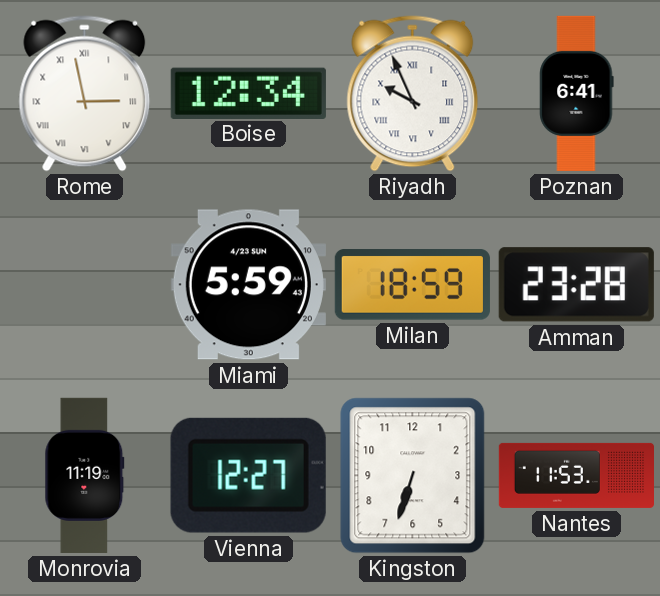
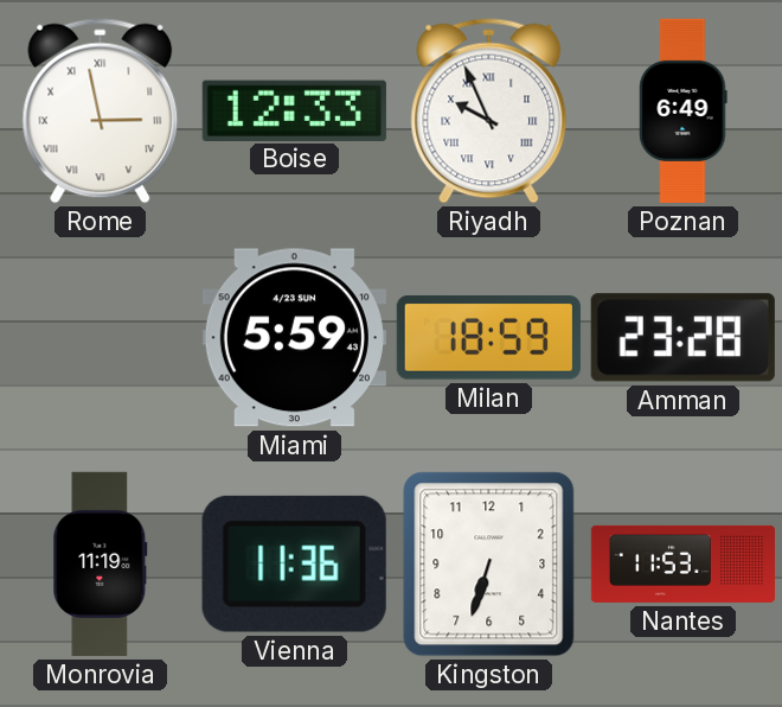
Boise: 12:34 -> 12:33
Poznan: 6:41 -> 6:49
Vienna: 12:27 -> 11:36
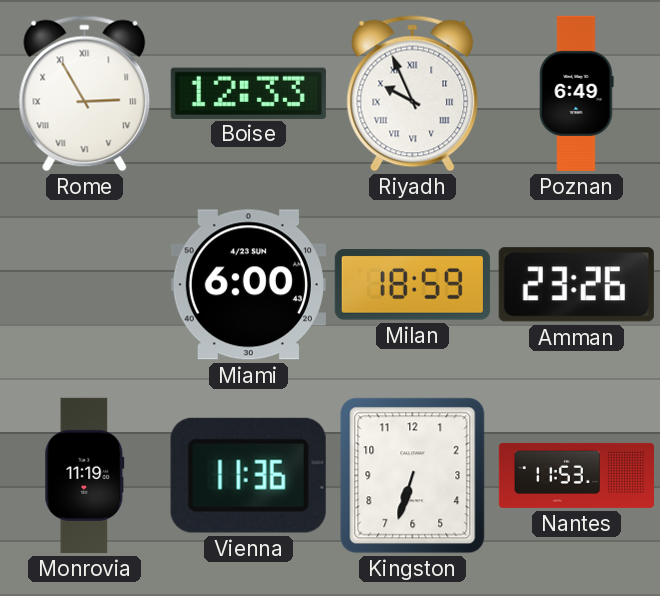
Rome: 2:58 -> 2:55
Miami: 5:59 -> 6:00
Amman: 23:28 -> 23:26
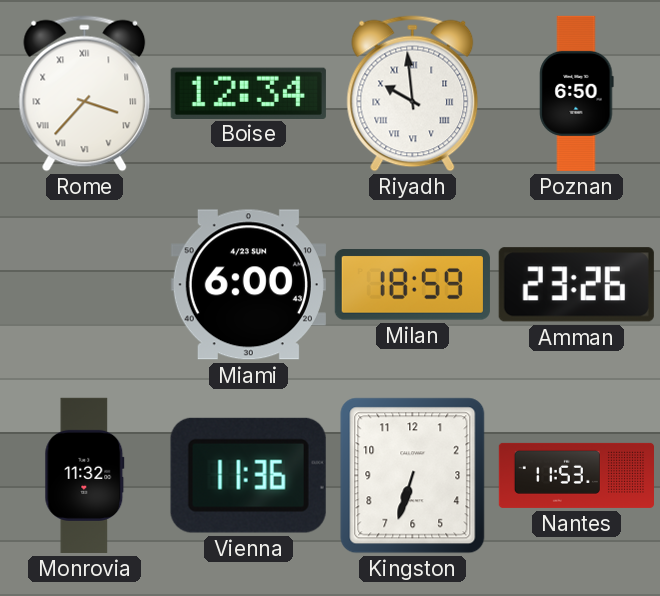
Rome: 2:55 -> 3:37
Boise: 12:33 -> 12:34
Riyadh: 9:56 -> 9:59
Poznan: 6:49 -> 6:50
Monrovia: 11:19 -> 11:32
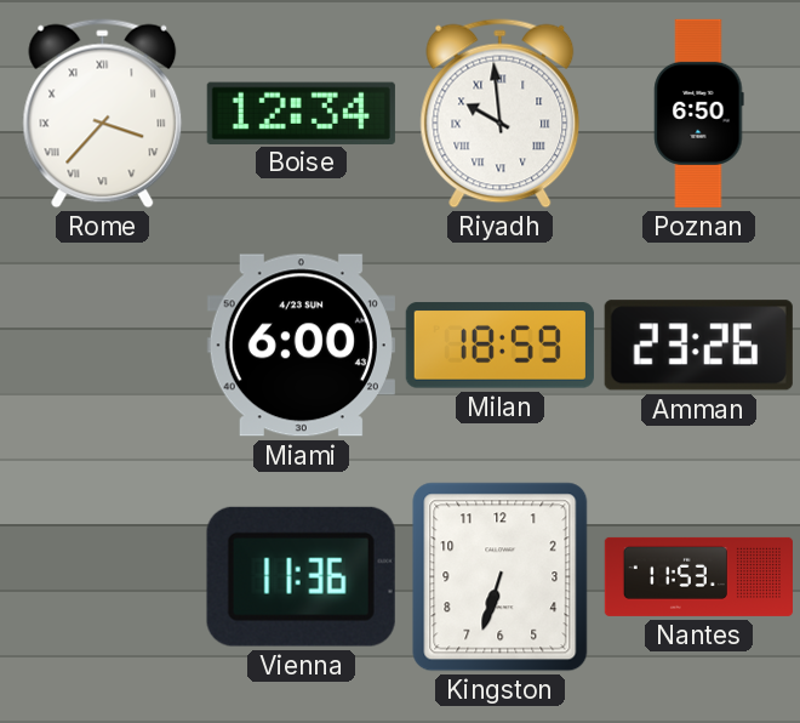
Monrovia: 11:32 -> none
